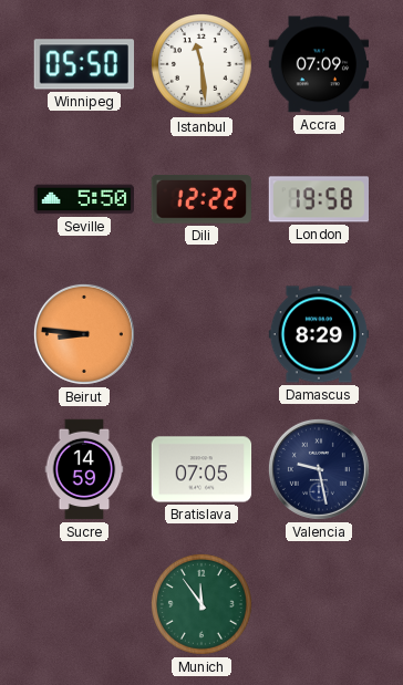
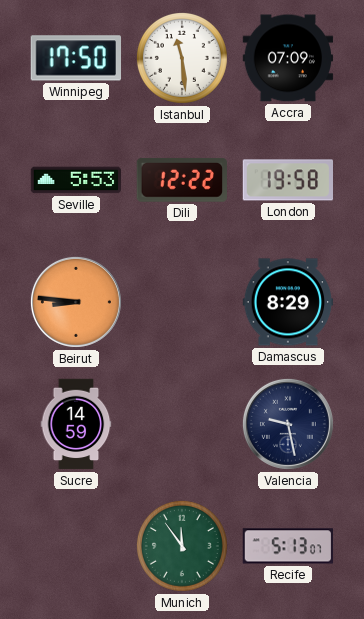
Winnipeg: 05:50 -> 17:50
Seville: 5:50 -> 5:53
Bratislava: 07:05 -> none
Recife: none -> 5:13
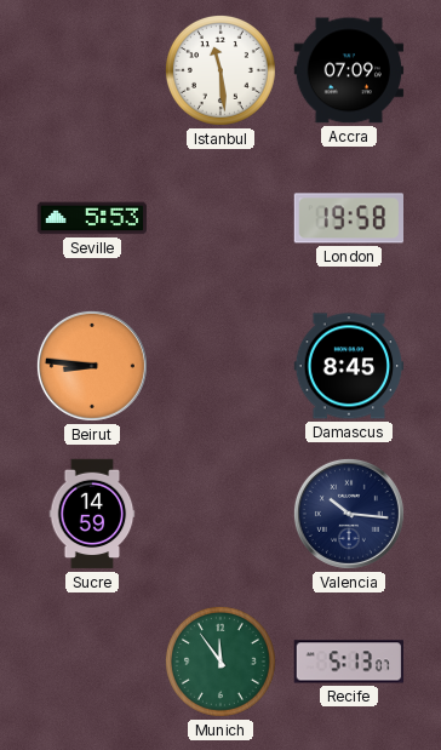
Winnipeg: 17:50 -> none
Dili: 12:22 -> none
Damascus: 8:29 -> 8:45
Valencia: 9:28 -> 10:16
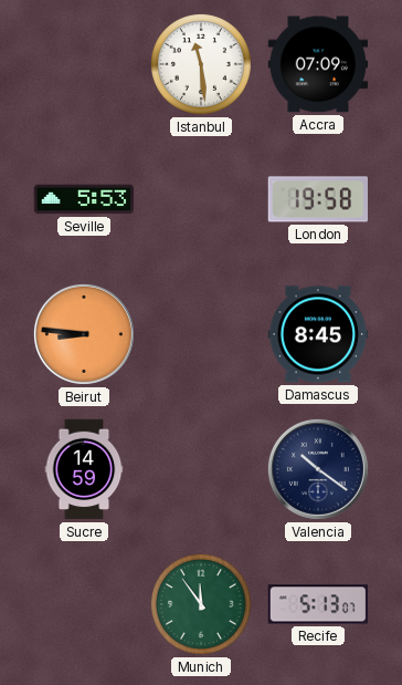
Valencia: 10:16 -> 10:21
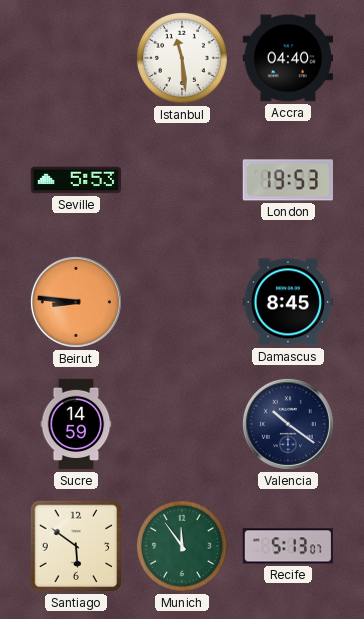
Accra: 07:09 -> 04:40
London: 19:58 -> 19:53
Santiago: none -> 5:51
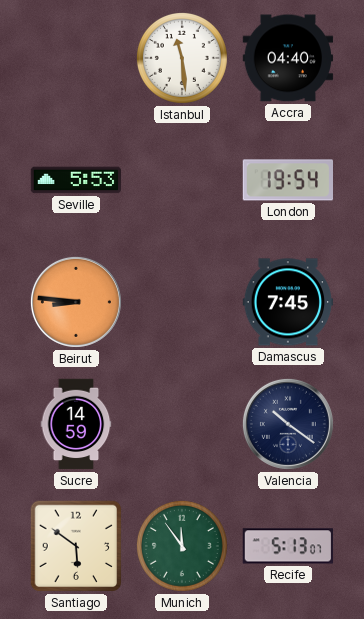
London: 19:53 -> 19:54
Damascus: 8:45 -> 7:45
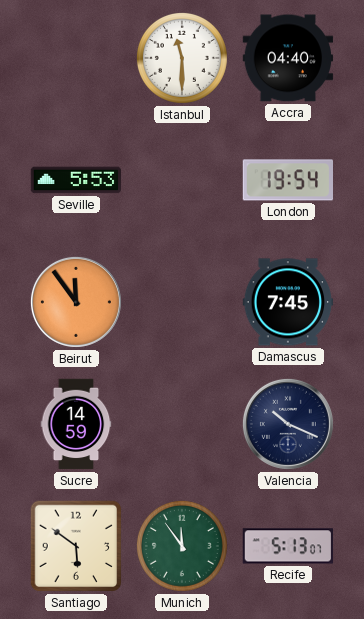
Istanbul: 11:29 -> 11:30
Beirut: 8:46 -> 11:54
Valencia: 10:21 -> 10:19
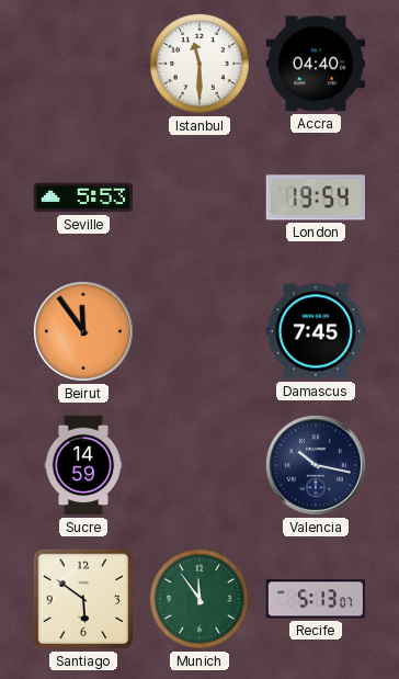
Valencia: 10:19 -> 10:17
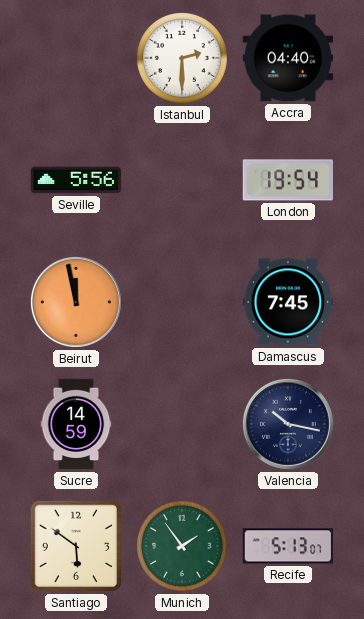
Istanbul: 11:30 -> 2:30
Seville: 5:53 -> 5:56
Beirut: 11:54 -> 11:58
Munich: 11:54 -> 1:54
